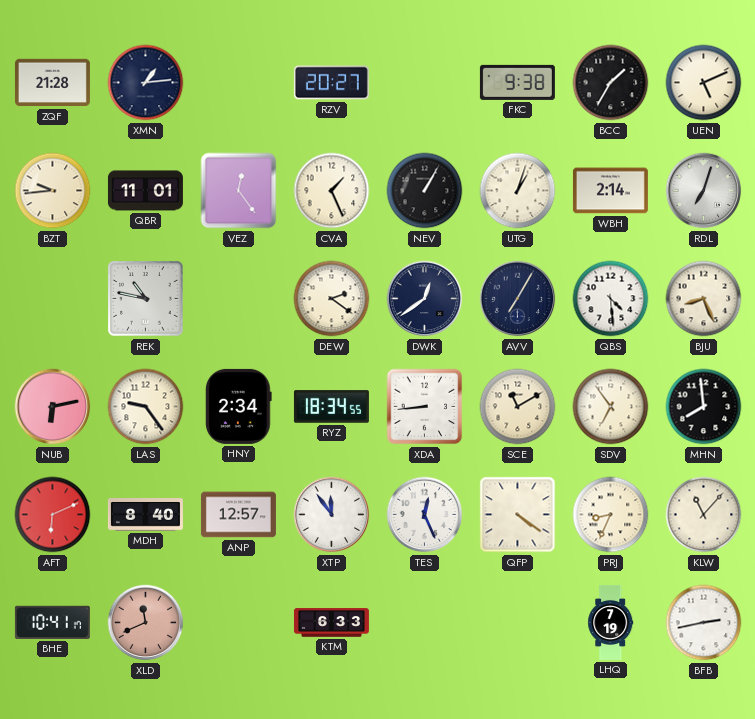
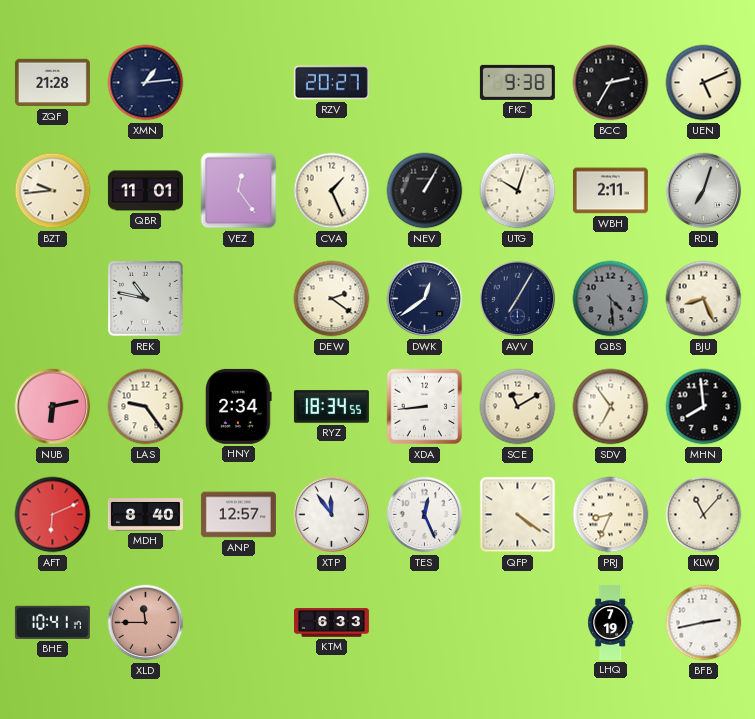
BCC: 1:35 -> 2:35
UTG: 1:03 -> 10:03
WBH: 2:14 -> 2:11
QBS dial: white -> grey
XLD: 11:41 -> 11:45
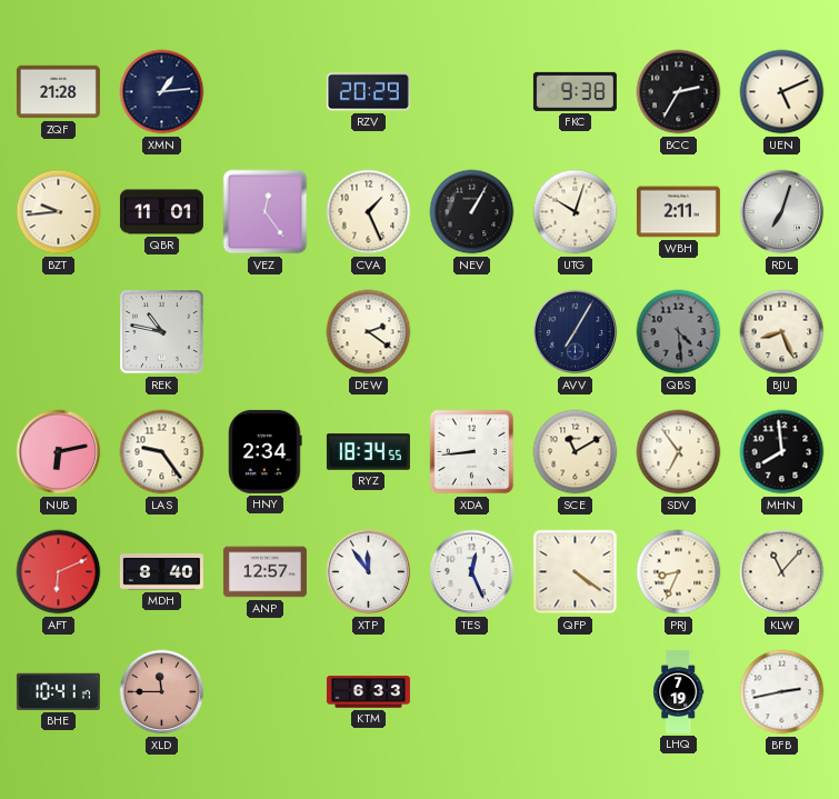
RZV: 20:27 -> 20:29
DWK: 12:39 -> none
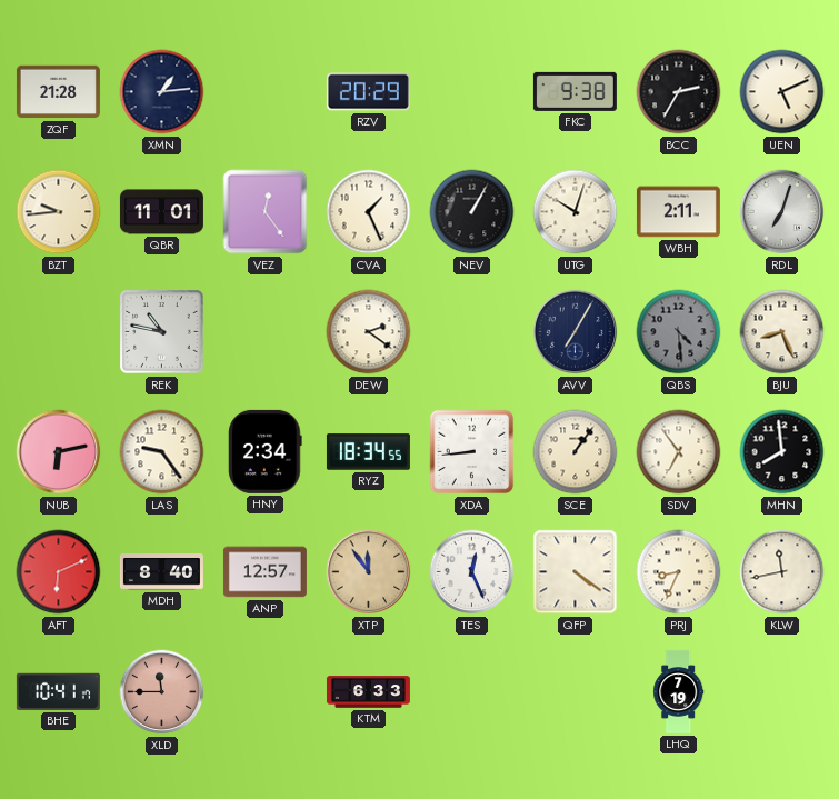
SCE: 11:10 -> 1:06
XTP dial: white -> champagne
KLW: 11:07 -> 11:43
BFB: 2:43 -> none
